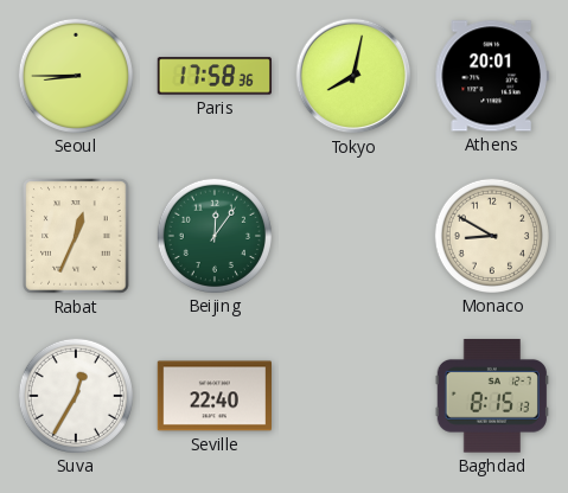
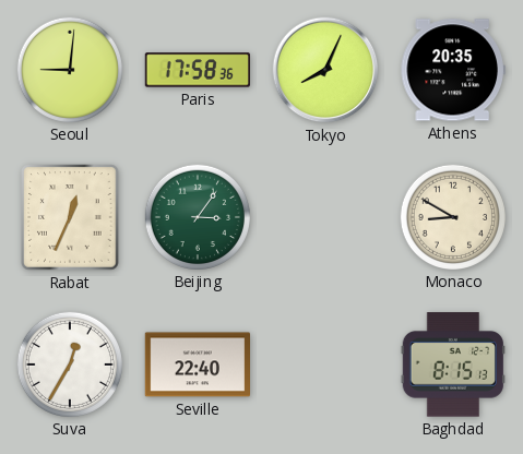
Seoul: 8:45 -> 9:01
Tokyo: 8:02 -> 8:04
Athens: 20:01 -> 20:35
Beijing: 12:06 -> 3:06
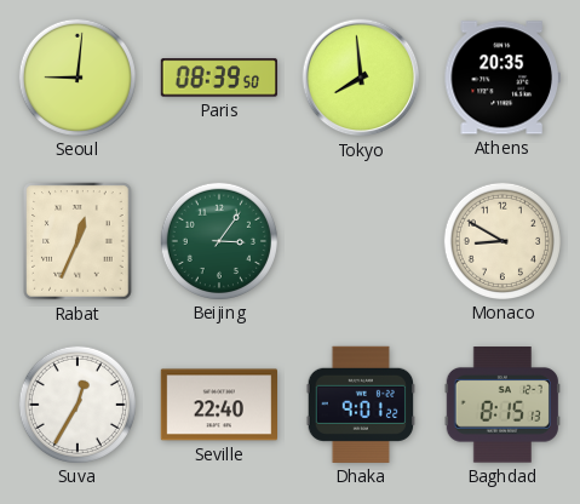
Paris: 17:58 -> 08:39
Tokyo: 8:04 -> 7:59
Dhaka: none -> 9:01
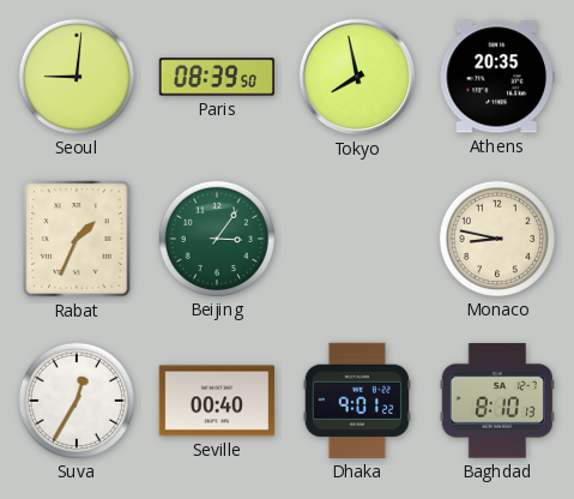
Tokyo: 7:59 -> 7:58
Rabat: 12:34 -> 1:34
Monaco: 8:50 -> 8:47
Seville: 22:40 -> 00:40
Baghdad: 8:15 -> 8:10
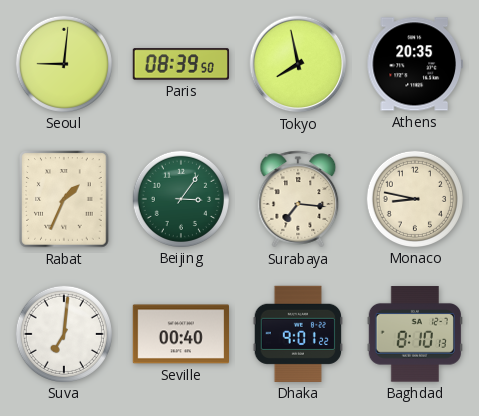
Surabaya: none -> 7:16
Suva: 12:35 -> 7:01
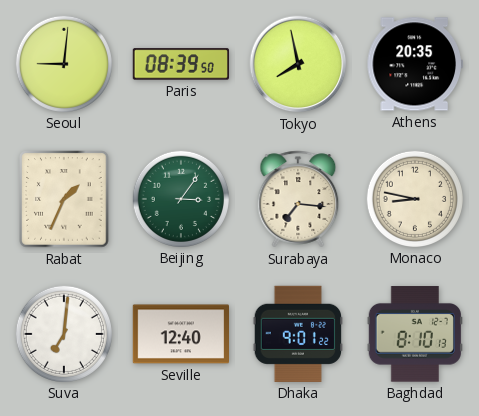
Seville: 00:40 -> 12:40
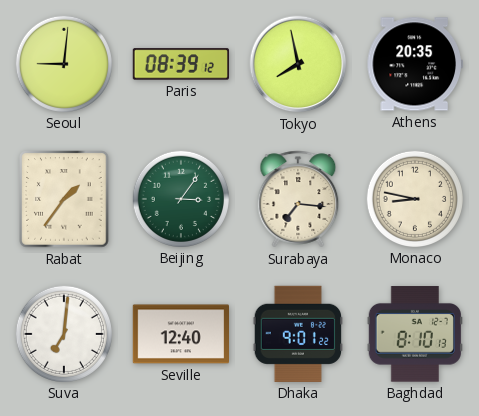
Paris: 08:39:50 -> 08:39:12
Rabat: 1:34 -> 1:36
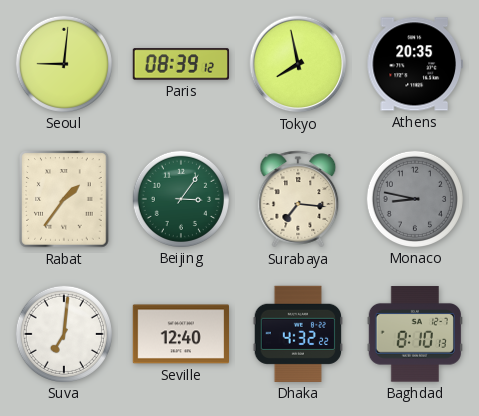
Monaco dial: cream -> grey
Dhaka: 9:01 -> 4:32
